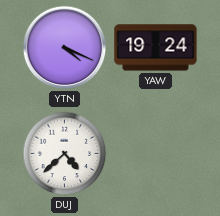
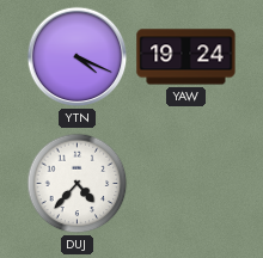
DUJ: 4:38 -> 4:37
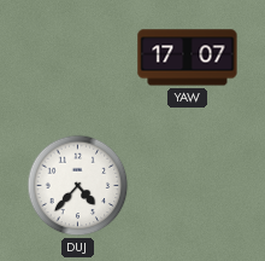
YTN: 4:19 -> none
YAW: 19:24 -> 17:07
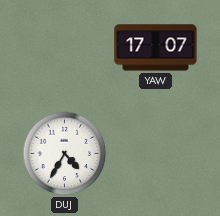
DUJ: 4:37 -> 4:35
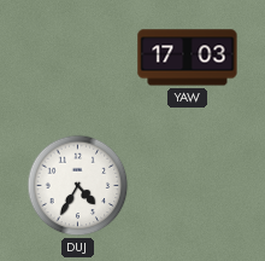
YAW: 17:07 -> 17:03
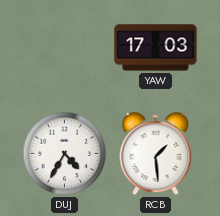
RCB: none -> 1:29
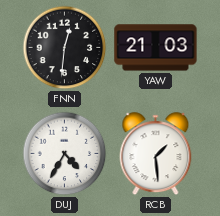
FNN: none -> 12:31
YAW: 17:03 -> 21:03
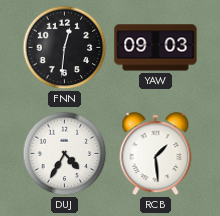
YAW: 21:03 -> 09:03
